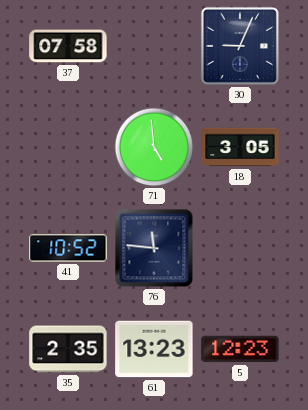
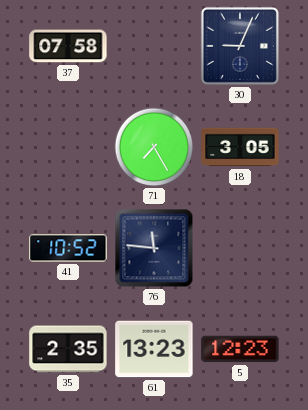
71: 4:59 -> 7:25
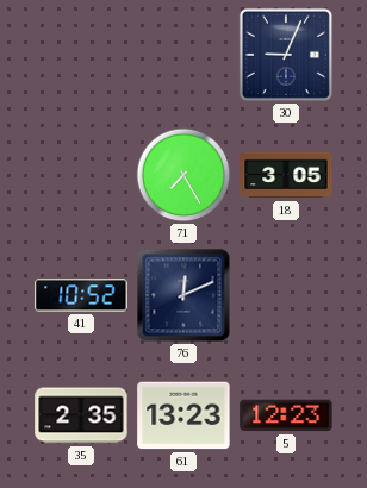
37: 07:58 -> none
76: 11:46 -> 12:11
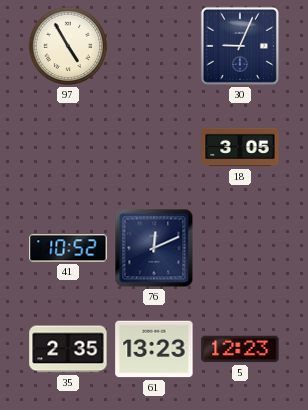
97: none -> 4:55
71: 7:25 -> none
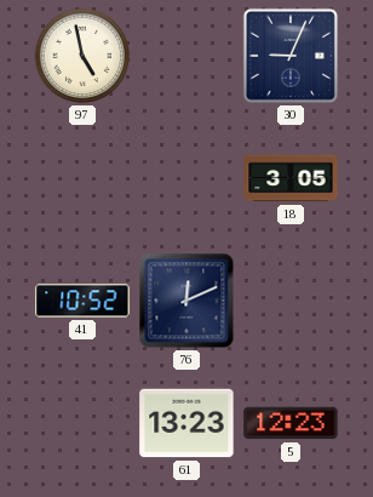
97: 4:55 -> 4:58
35: 2:35 -> none
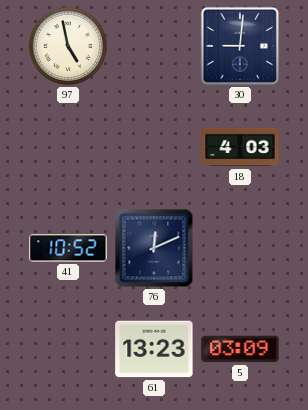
30: 9:04 -> 9:01
18: 3:05 -> 4:03
5: 12:23 -> 03:09
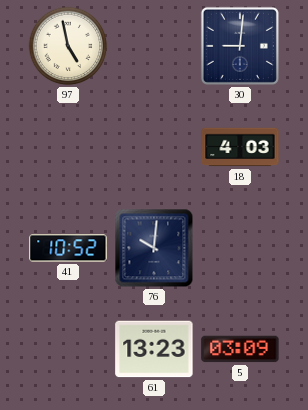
76: 12:11 -> 10:01
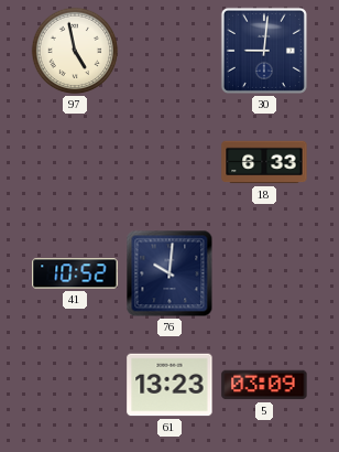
18: 4:03 -> 6:33
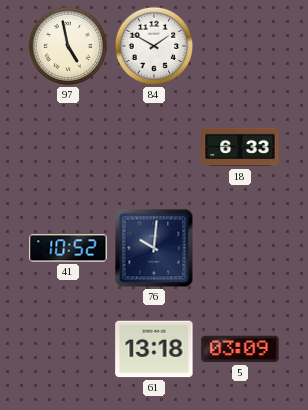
84: none -> 1:50
30: 9:01 -> none
61: 13:23 -> 13:18
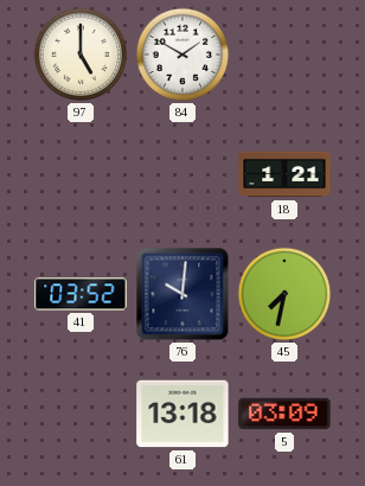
97: 4:58 -> 5:00
18: 6:33 -> 1:21
41: 10:52 -> 03:52
45: none -> 7:32
